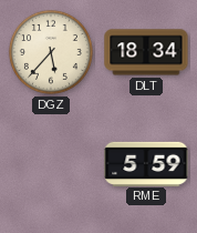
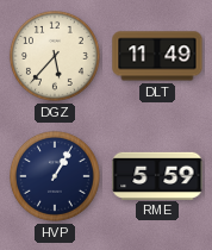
DLT: 18:34 -> 11:49
HVP: none -> 1:05
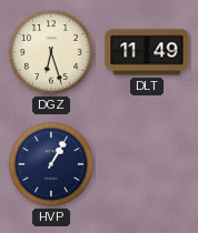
DGZ: 5:37 -> 6:27
RME: 5:59 -> none
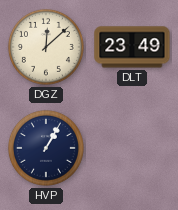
DGZ: 6:27 -> 12:08
DLT: 11:49 -> 23:49
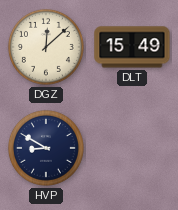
DLT: 23:49 -> 15:49
HVP: 1:05 -> 8:50
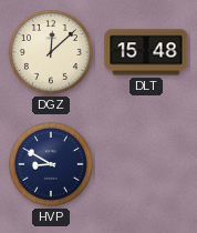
DLT: 15:49 -> 15:48
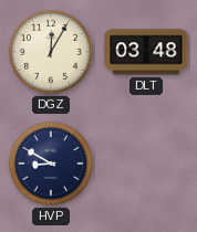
DGZ: 12:08 -> 12:05
DLT: 15:48 -> 03:48
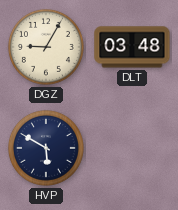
DGZ: 12:05 -> 9:05
HVP: 8:50 -> 5:50
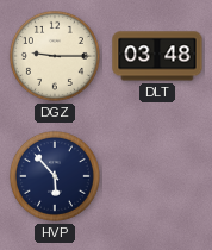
DGZ: 9:05 -> 9:15
HVP: 5:50 -> 5:53
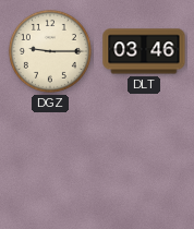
DLT: 03:48 -> 03:46
HVP: 5:53 -> none
